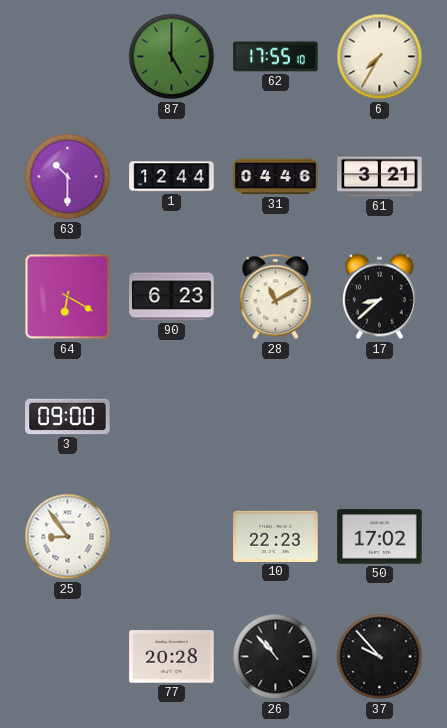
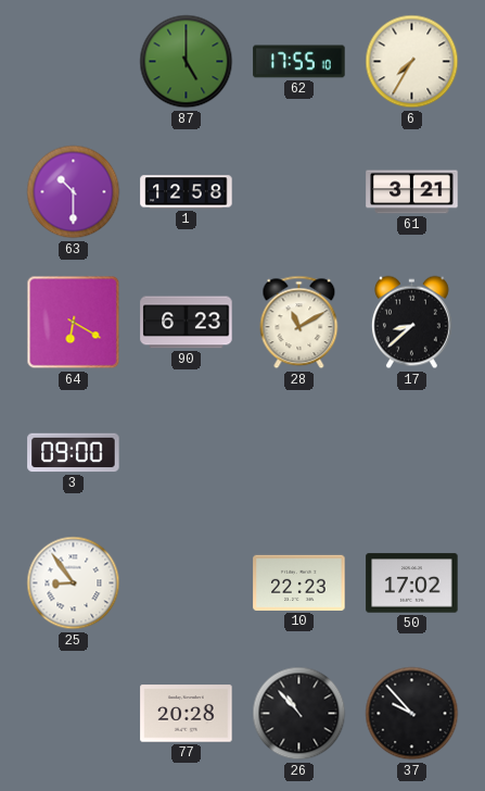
1: 12:44 -> 12:58
31: 04:46 -> none
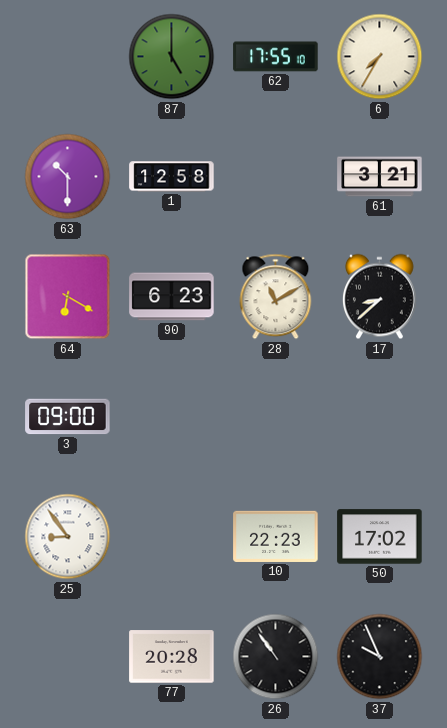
26: 10:53 -> 10:54
37: 9:53 -> 9:56
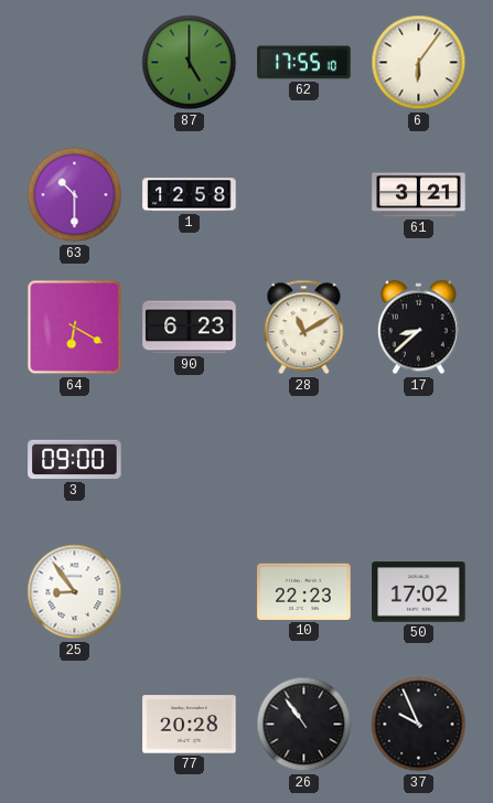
6: 7:35 -> 6:06
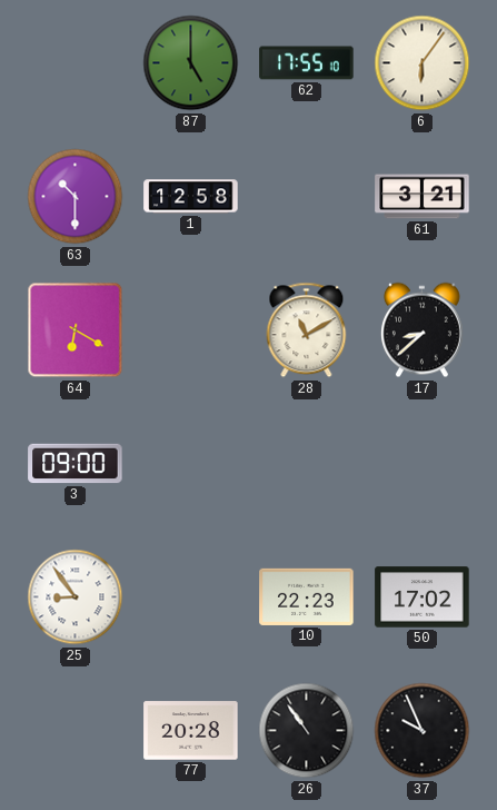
90: 6:23 -> none
